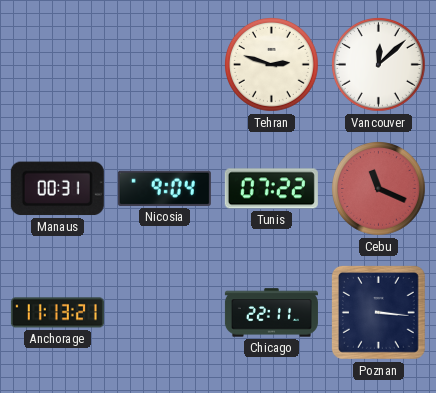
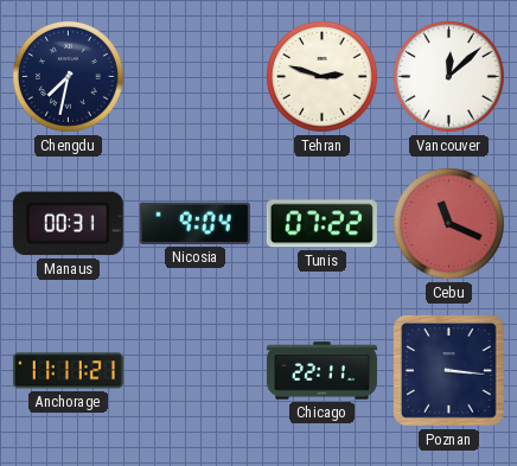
Chengdu: none -> 7:32
Anchorage: 11:13 -> 11:11
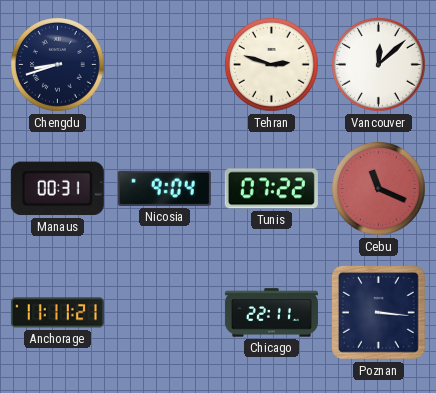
Chengdu: 7:32 -> 8:42
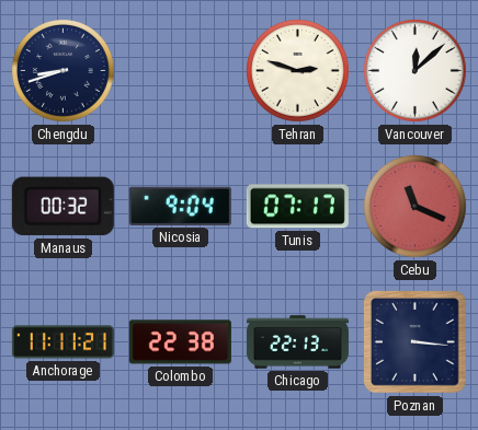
Manaus: 00:31 -> 00:32
Tunis: 07:22 -> 07:17
Colombo: none -> 22:38
Chicago: 22:11 -> 22:13
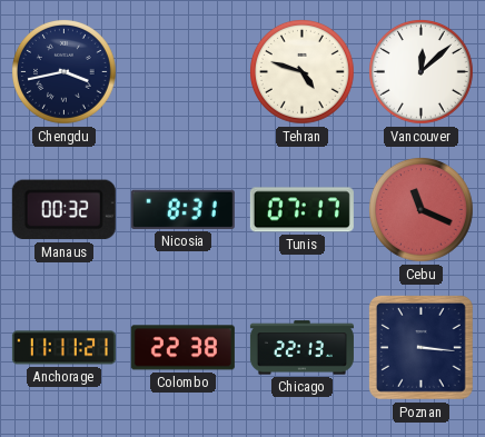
Chengdu: 8:42 -> 3:43
Tehran: 2:48 -> 4:48
Nicosia: 9:04 -> 8:31
